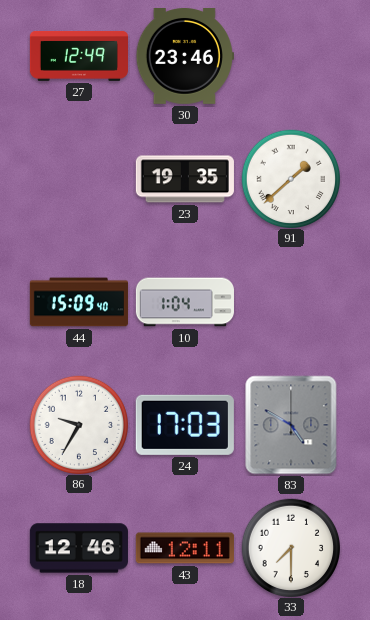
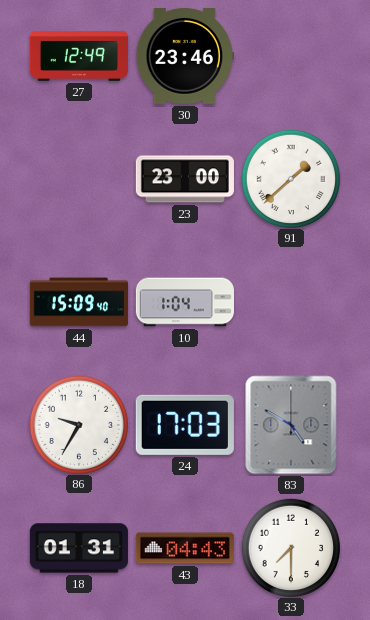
23: 19:35 -> 23:00
18: 12:46 -> 01:31
43: 12:11 -> 04:43
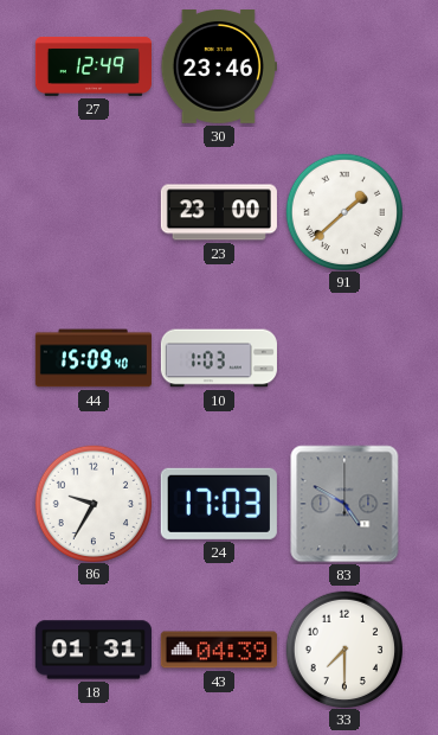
10: 1:04 -> 1:03
43: 04:43 -> 04:39
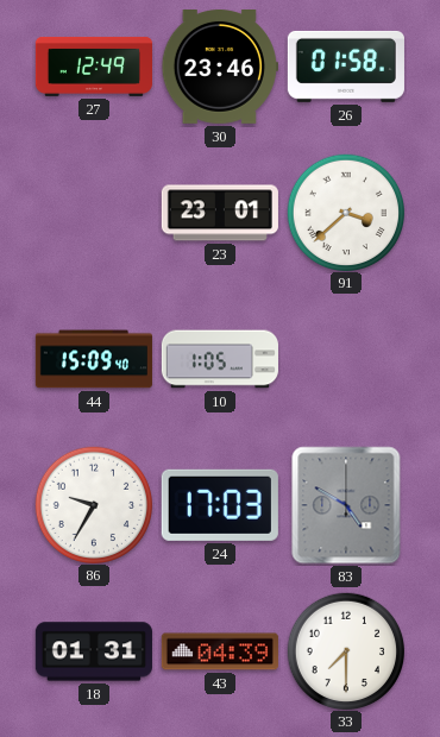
26: none -> 01:58
23: 23:00 -> 23:01
91: 1:38 -> 3:38
10: 1:03 -> 1:05
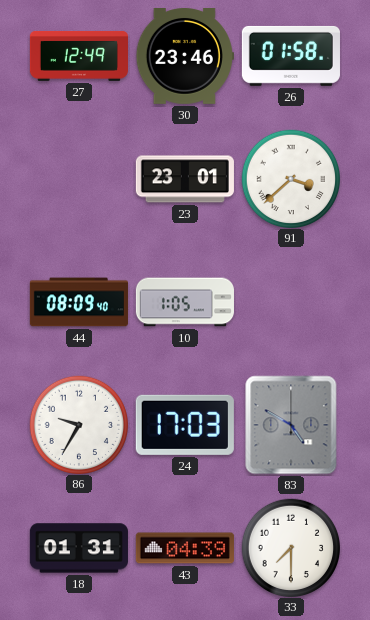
44: 15:09 -> 08:09
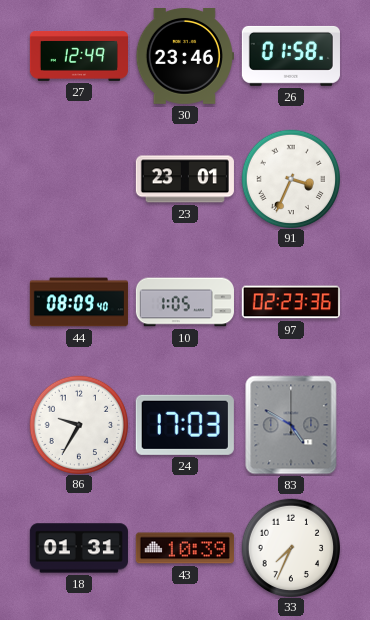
91: 3:38 -> 3:34
97: none -> 02:23
43: 04:39 -> 10:39
33: 7:30 -> 7:34
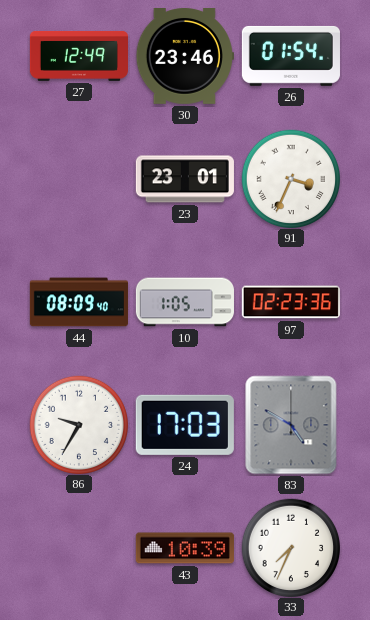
26: 01:58 -> 01:54
18: 01:31 -> none
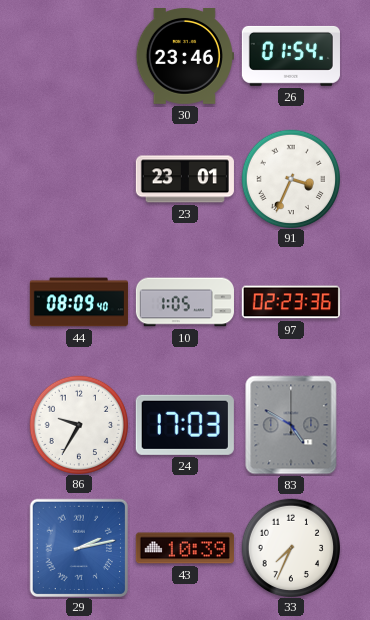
27: 12:49 -> none
29: none -> 2:13
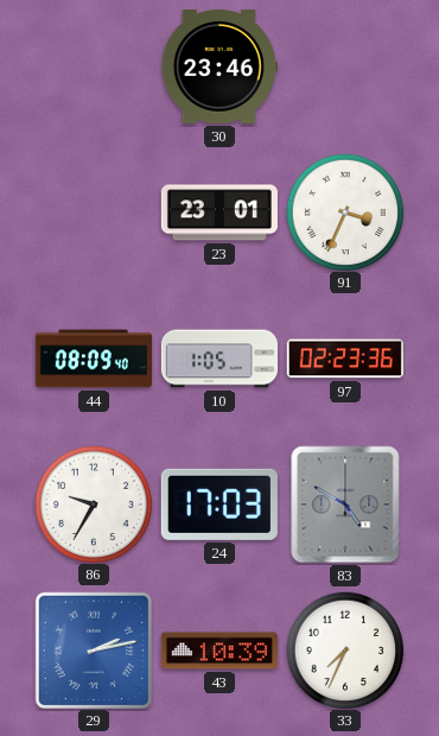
26: 01:54 -> none
